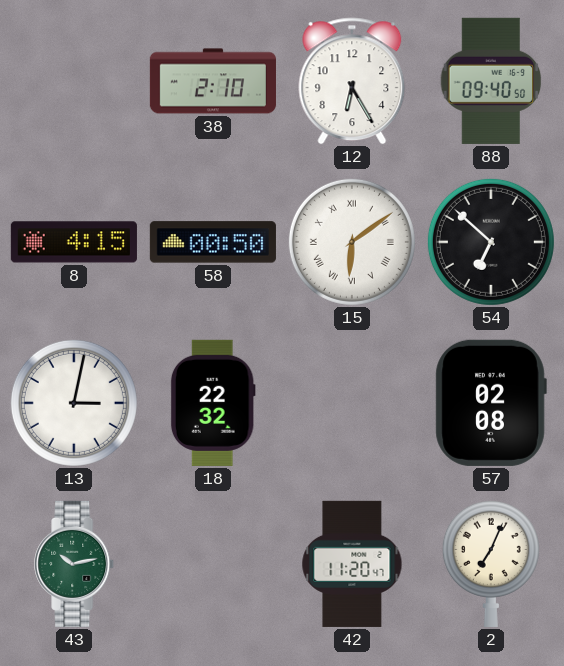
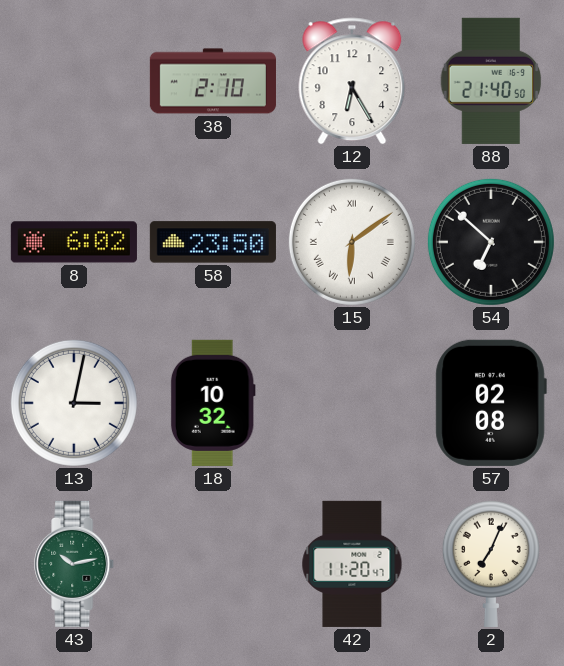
88: 09:40 -> 21:40
8: 4:15 -> 6:02
58: 00:50 -> 23:50
18: 22:32 -> 10:32
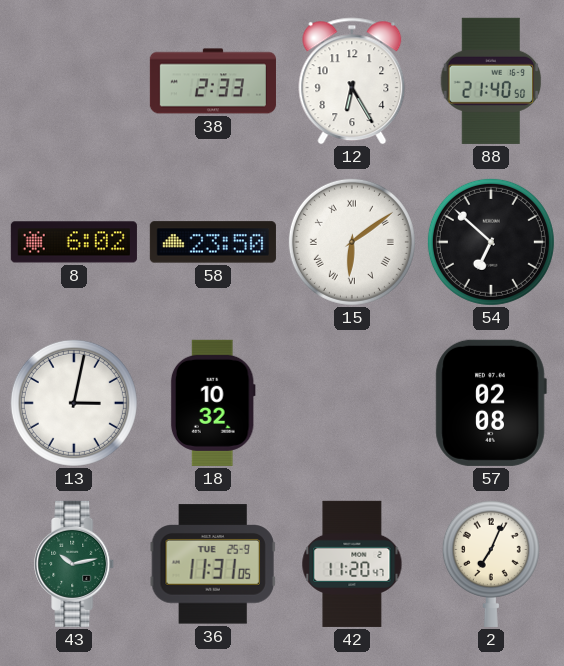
38: 2:10 -> 2:33
36: none -> 11:31
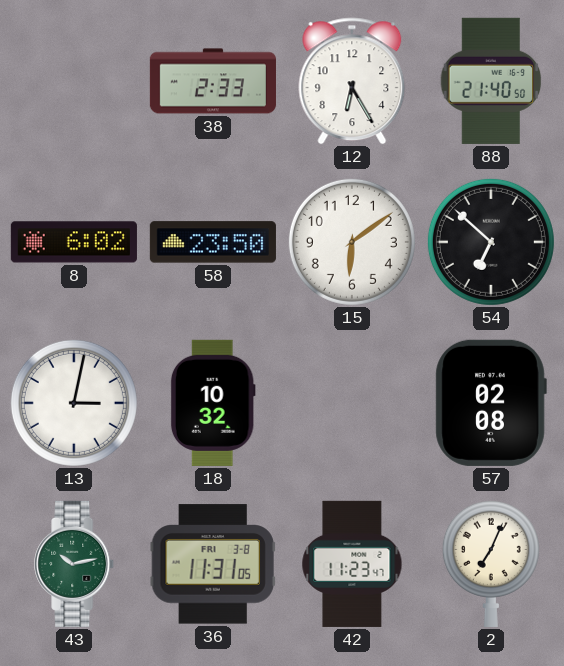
15 numerals: Roman -> Arabic
36 date: TUE 25-9 -> FRI 3-8
42: 11:20 -> 11:23
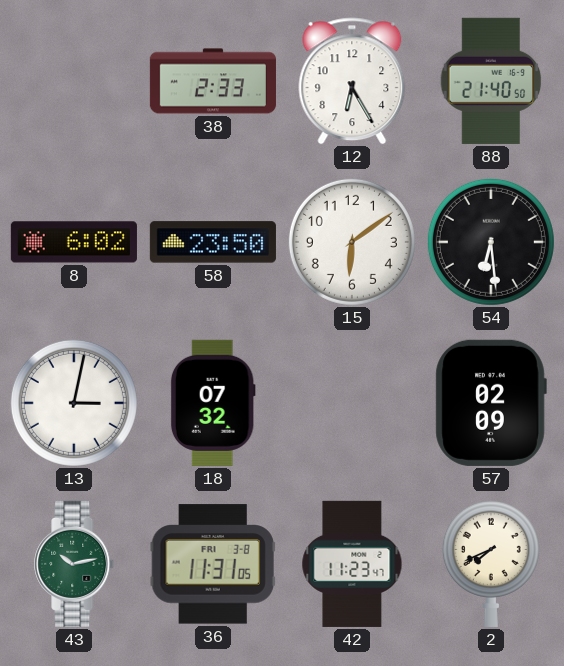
54: 6:52 -> 6:29
18: 10:32 -> 07:32
57: 02:08 -> 02:09
2: 7:04 -> 7:41
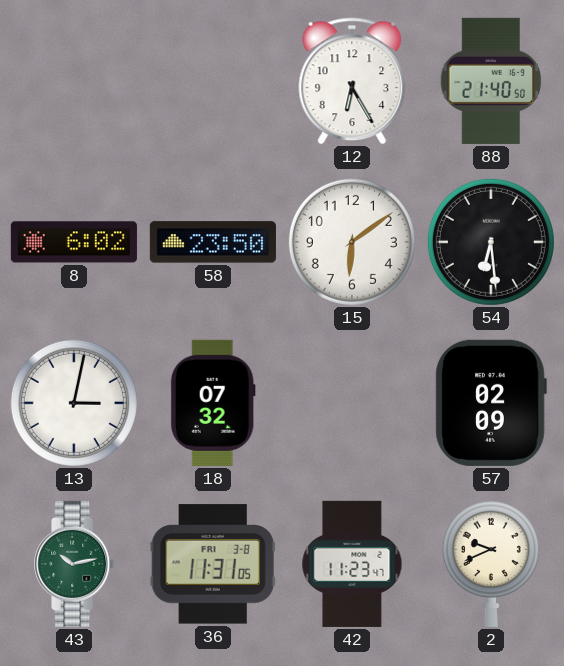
38: 2:33 -> none
2: 7:41 -> 9:41
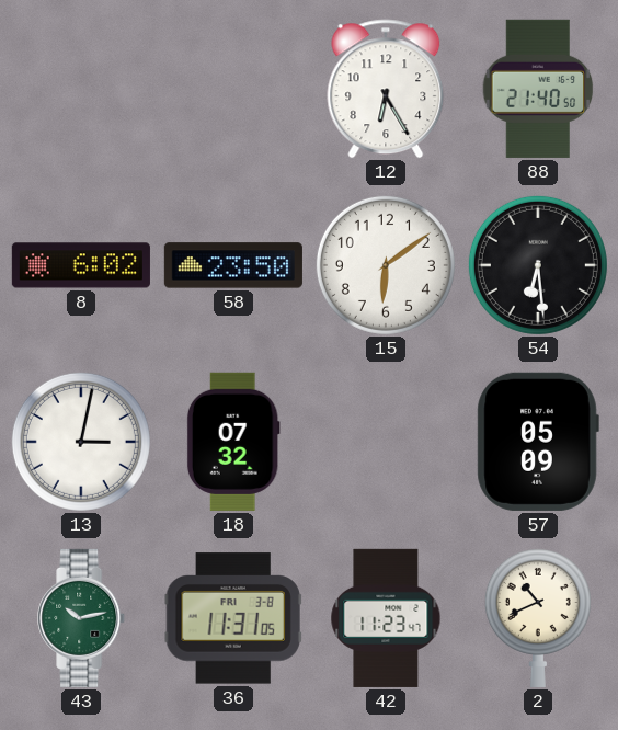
57: 02:09 -> 05:09
2: 9:41 -> 10:41
